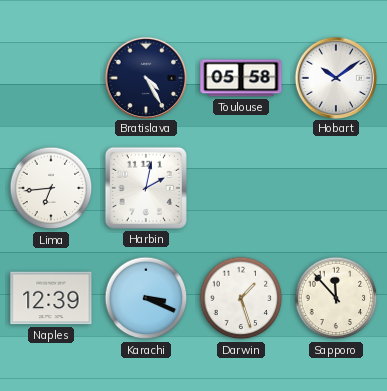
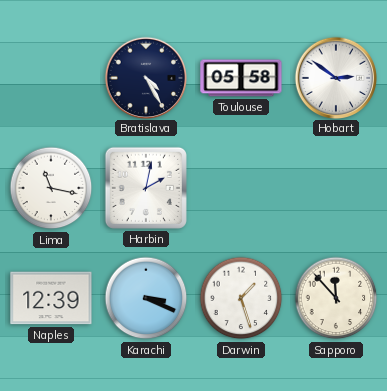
Hobart: 10:09 -> 2:51
Lima: 6:44 -> 11:17
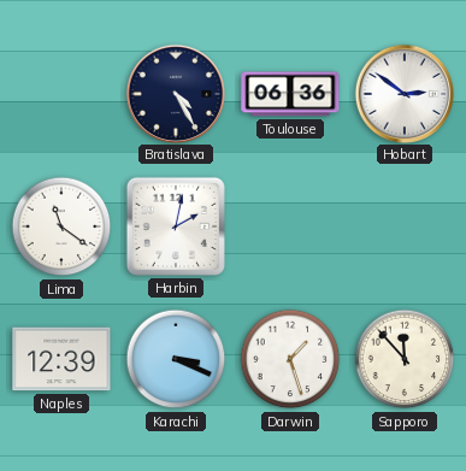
Toulouse: 05:58 -> 06:36
Lima: 11:17 -> 11:21
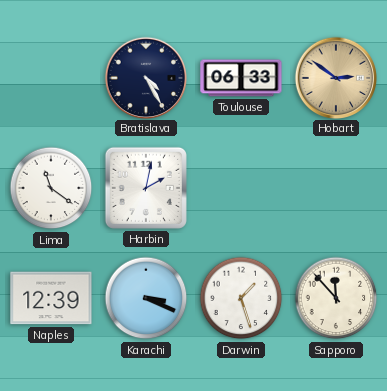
Toulouse: 06:36 -> 06:33
Hobart dial: white -> champagne
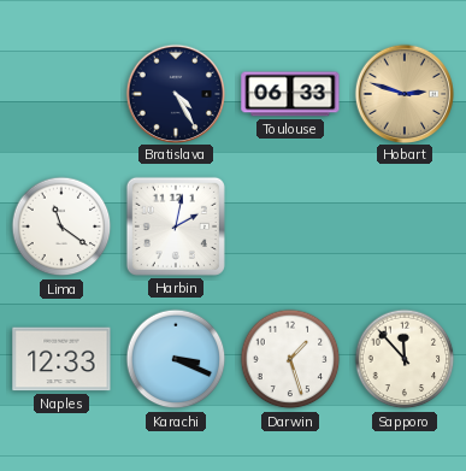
Hobart: 2:51 -> 2:48
Naples: 12:39 -> 12:33
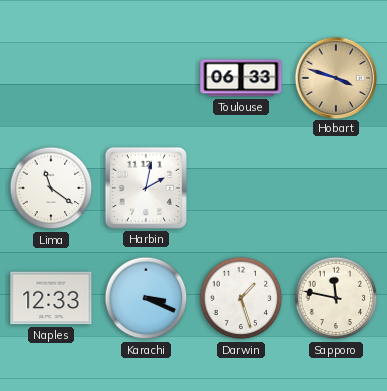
Bratislava: 4:25 -> none
Hobart: 2:48 -> 3:48
Sapporo: 11:53 -> 11:47
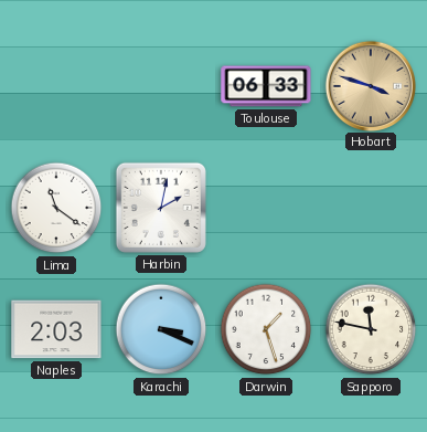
Naples: 12:33 -> 2:03
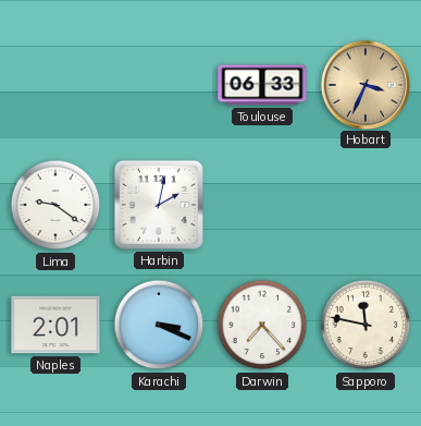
Hobart: 3:48 -> 3:34
Lima: 11:21 -> 9:21
Naples: 2:03 -> 2:01
Darwin: 1:27 -> 7:23
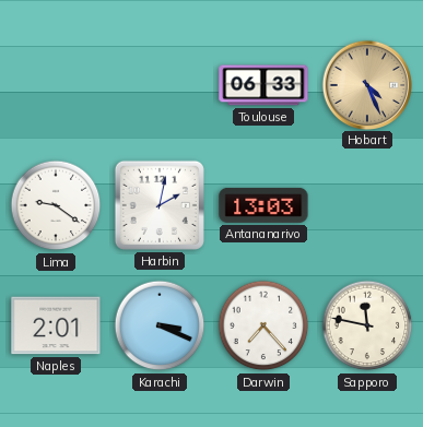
Hobart: 3:34 -> 4:26
Antananarivo: none -> 13:03
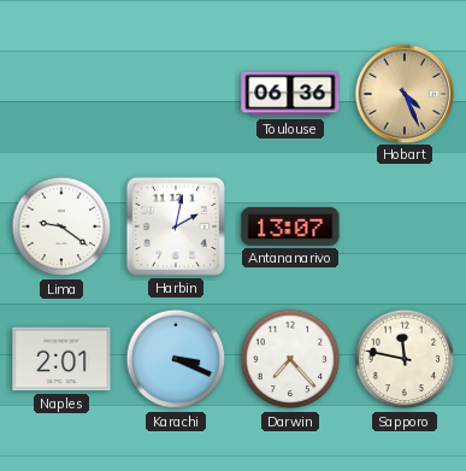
Toulouse: 06:33 -> 06:36
Antananarivo: 13:03 -> 13:07
